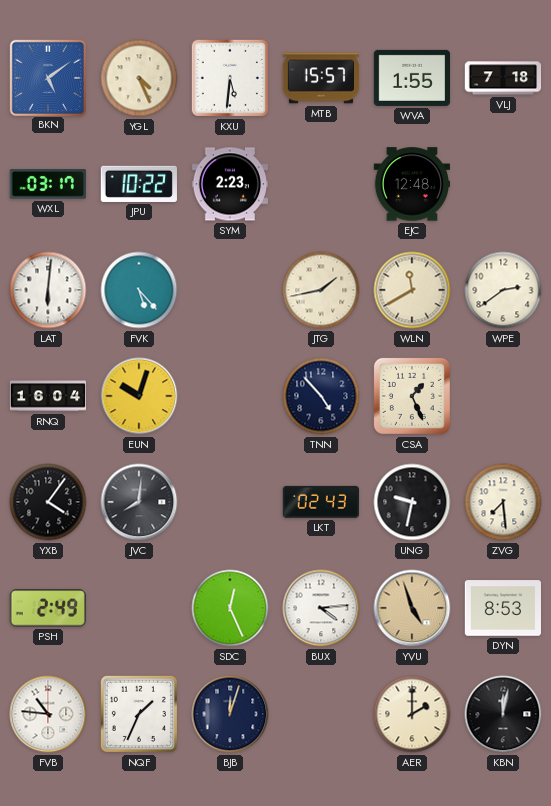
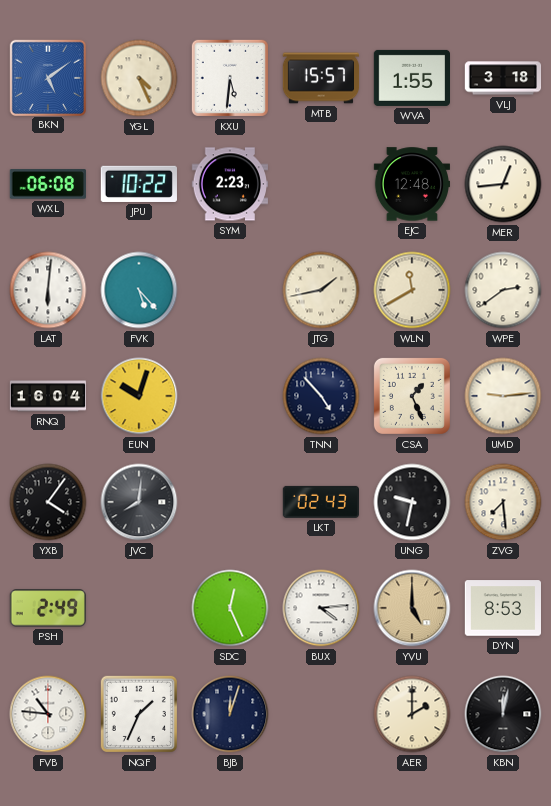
VLJ: 7:18 -> 3:18
WXL: 03:17 -> 06:08
MER: none -> 12:44
UMD: none -> 9:14
YVU: 4:57 -> 5:00
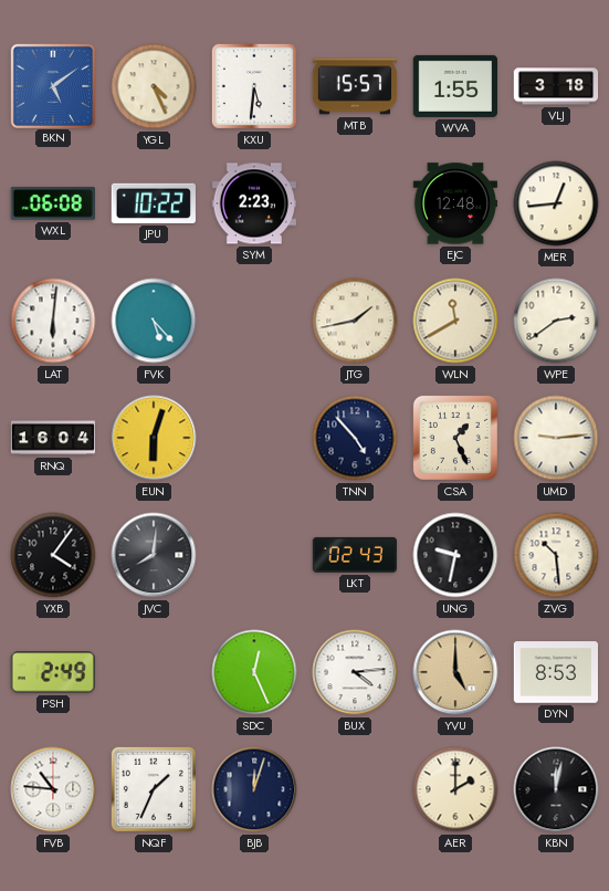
EUN: 10:03 -> 6:03
ZVG: 7:29 -> 10:29
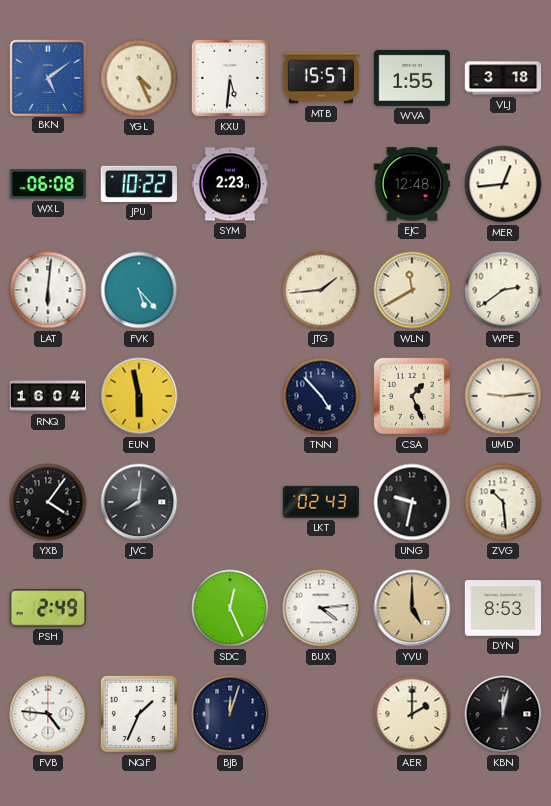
JTG: 1:43 -> 1:44
EUN: 6:03 -> 5:58
FVB: 10:46 -> 4:46
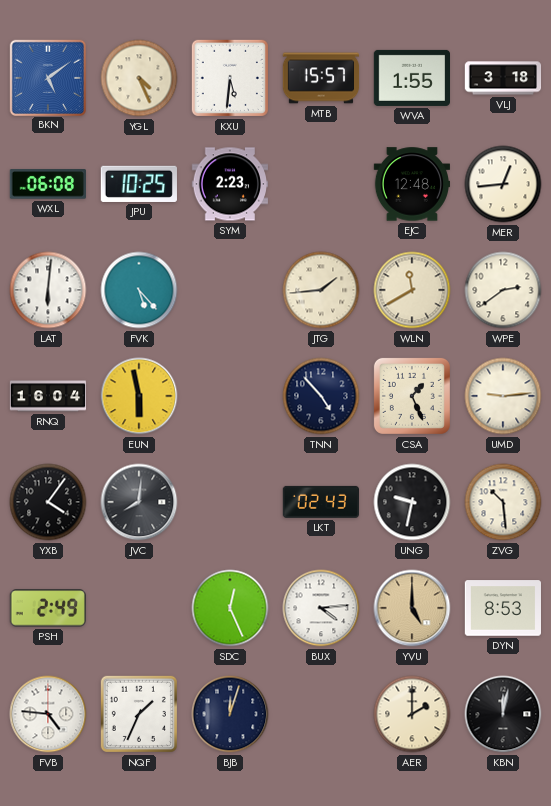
JPU: 10:22 -> 10:25
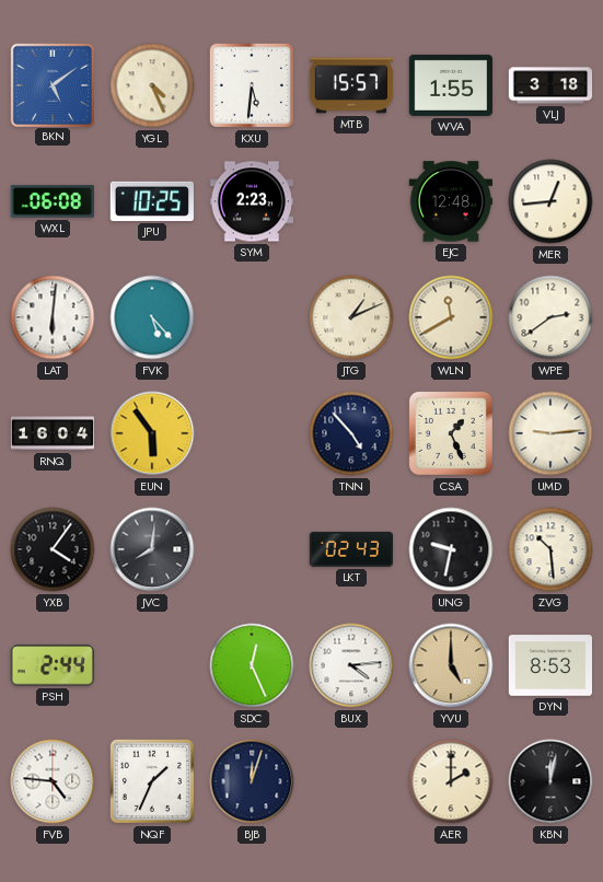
JTG: 1:44 -> 1:11
EUN: 5:58 -> 5:54
PSH: 2:49 -> 2:44
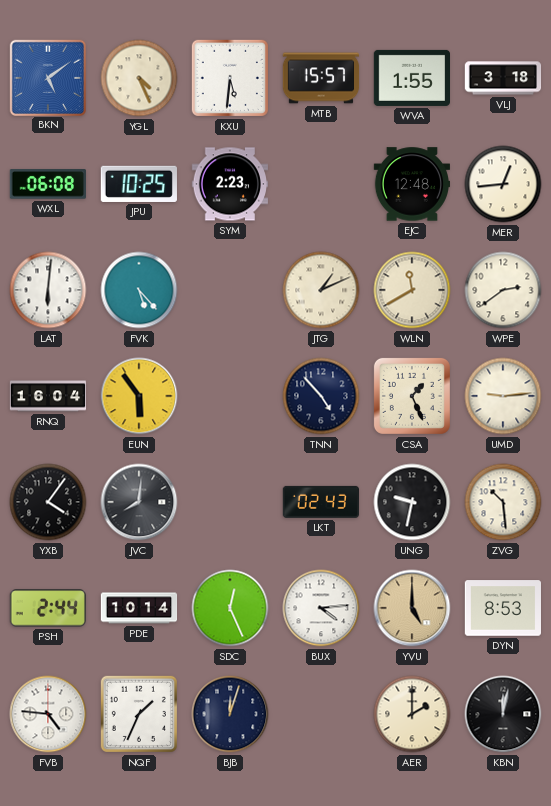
PDE: none -> 10:14
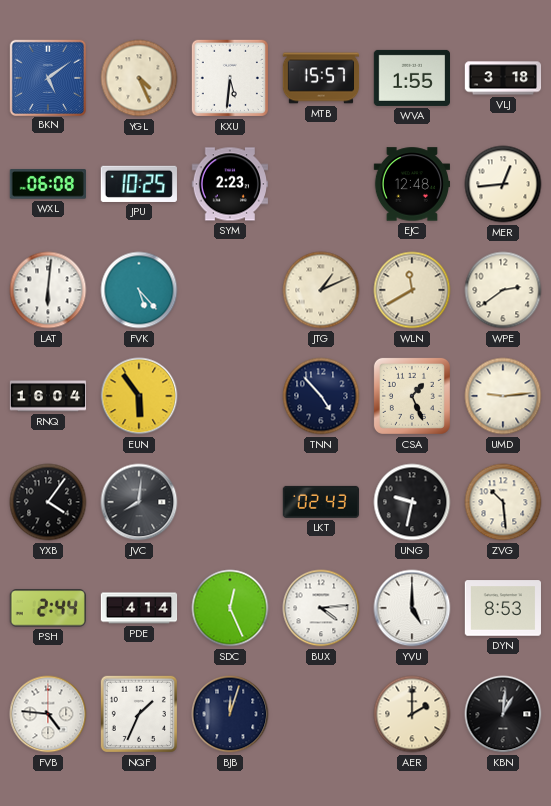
PDE: 10:14 -> 4:14
YVU dial: champagne -> white
KBN: 12:02 -> 1:01
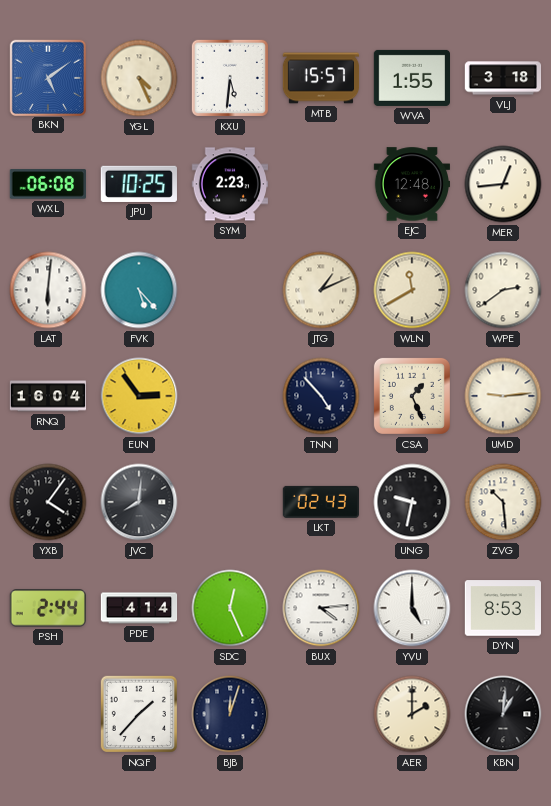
EUN: 5:54 -> 2:54
FVB: 4:46 -> none
NQF: 1:34 -> 1:37
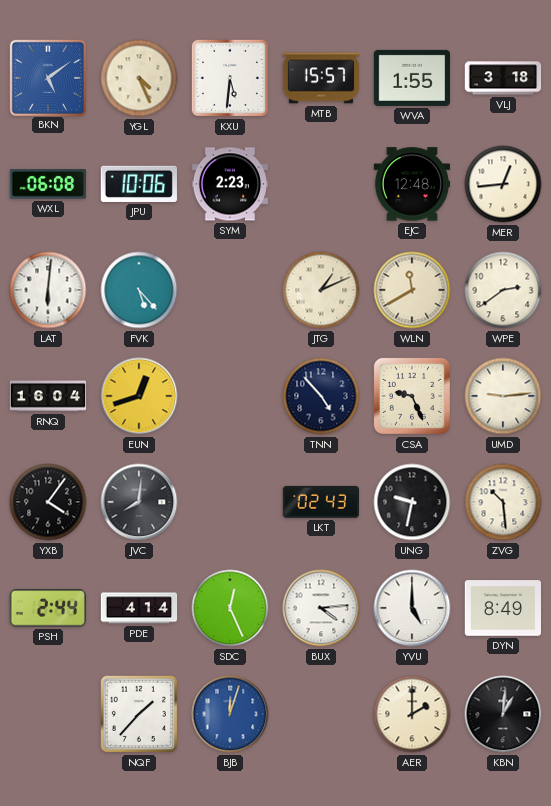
JPU: 10:25 -> 10:06
EUN: 2:54 -> 12:42
CSA: 1:26 -> 9:26
DYN: 8:53 -> 8:49
BJB dial: navy -> blue
